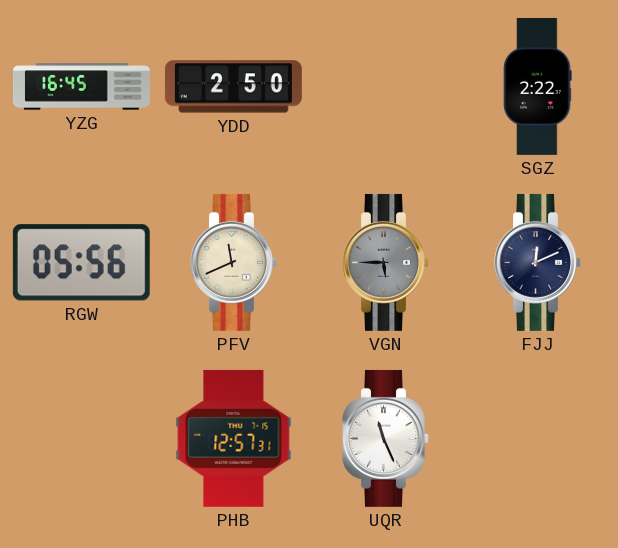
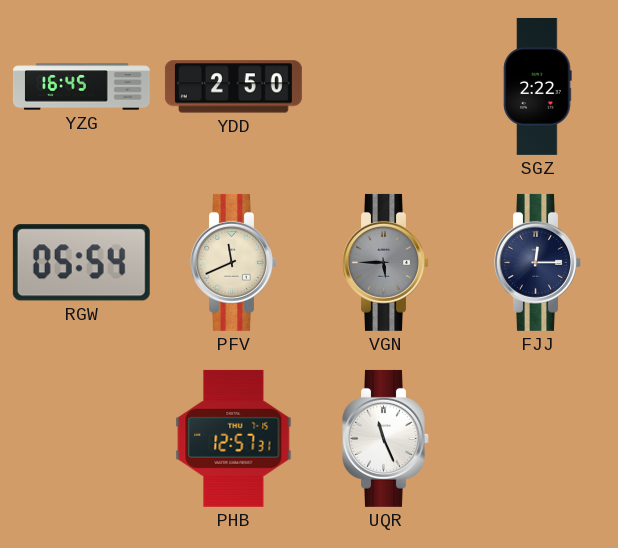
RGW: 05:56 -> 05:54
FJJ: 12:11 -> 12:15
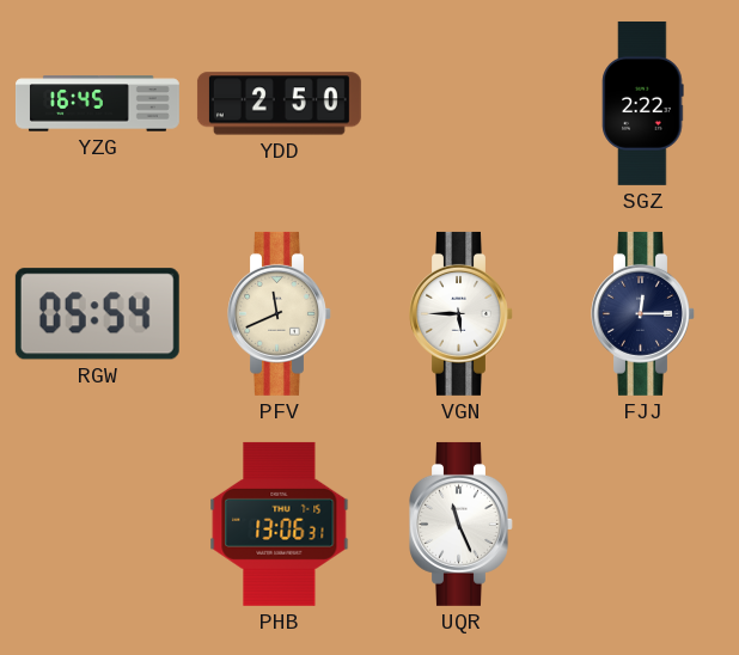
VGN dial: grey -> white
PHB: 12:57 -> 13:06
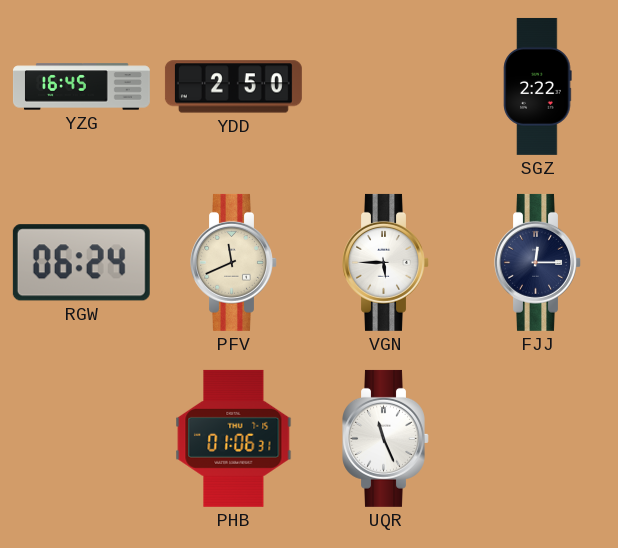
RGW: 05:54 -> 06:24
PHB: 13:06 -> 01:06
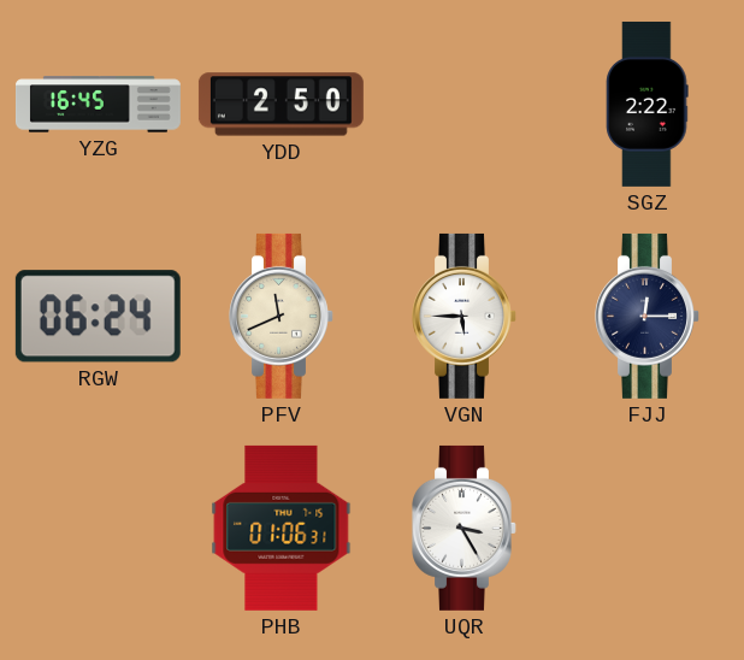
UQR: 11:26 -> 3:25
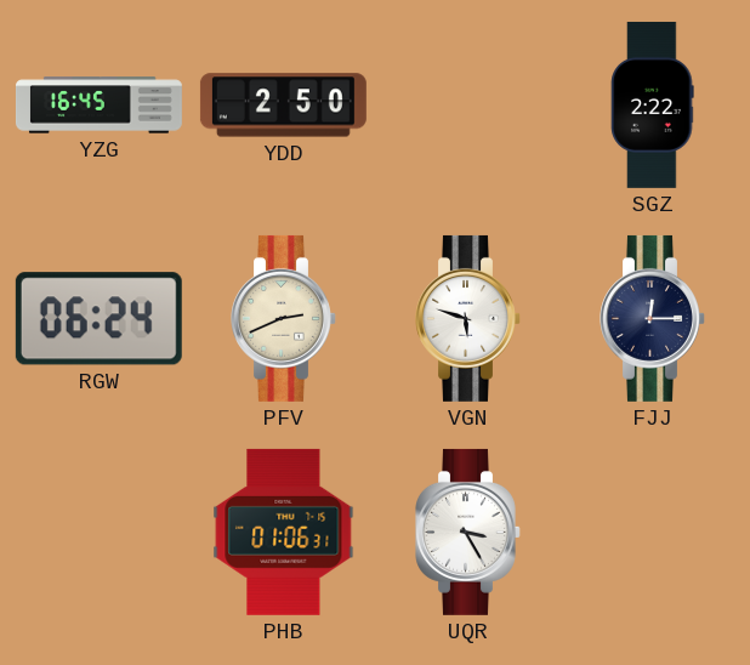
PFV: 11:41 -> 2:41
VGN: 5:45 -> 5:48
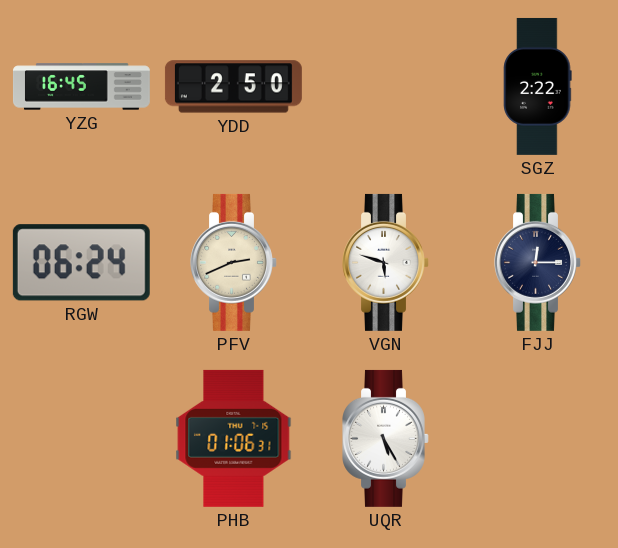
UQR: 3:25 -> 5:25
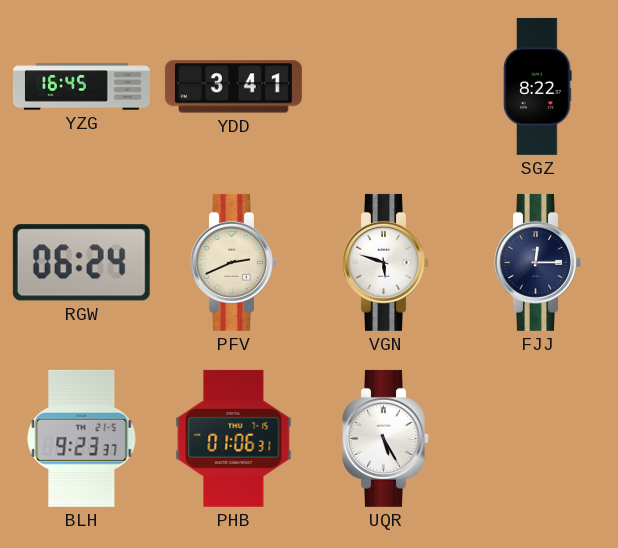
YDD: 2:50 -> 3:41
SGZ: 2:22 -> 8:22
BLH: none -> 9:23
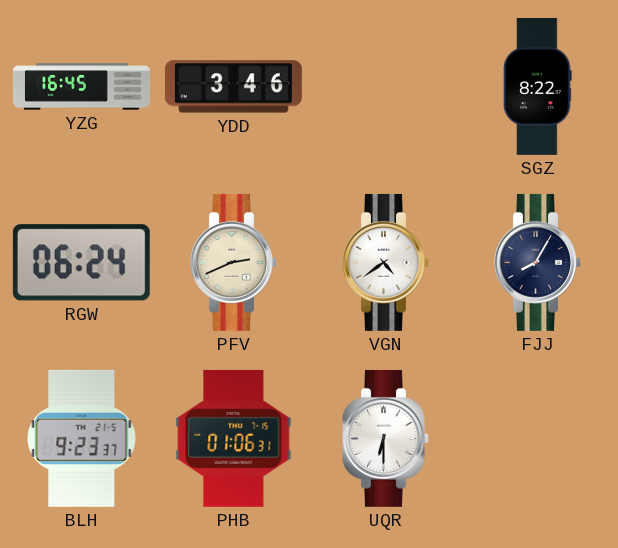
YDD: 3:41 -> 3:46
VGN: 5:48 -> 4:39
FJJ: 12:15 -> 8:05
UQR: 5:25 -> 6:30
